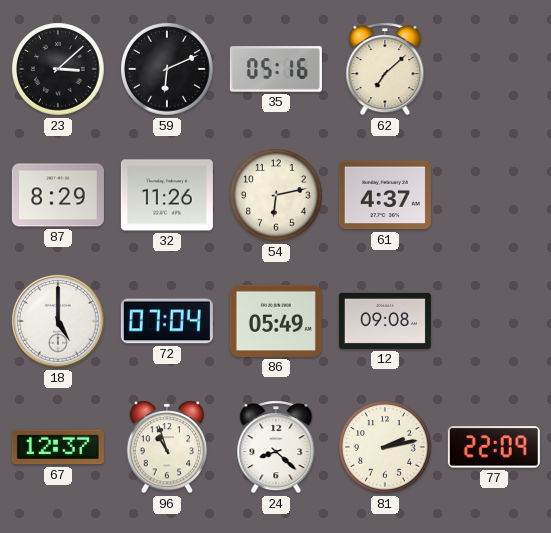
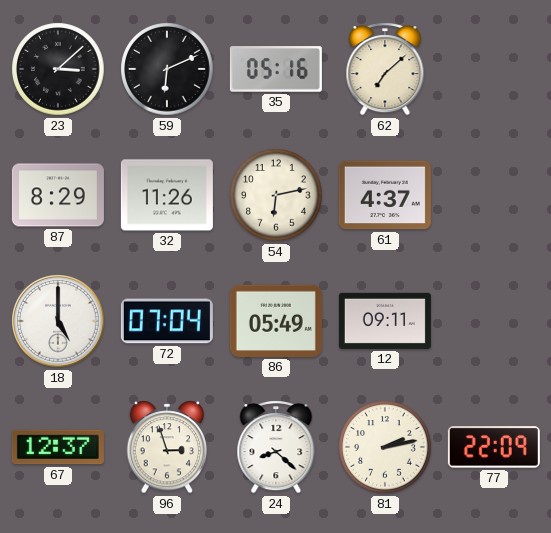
12: 09:08 -> 09:11
96: 10:57 -> 2:57
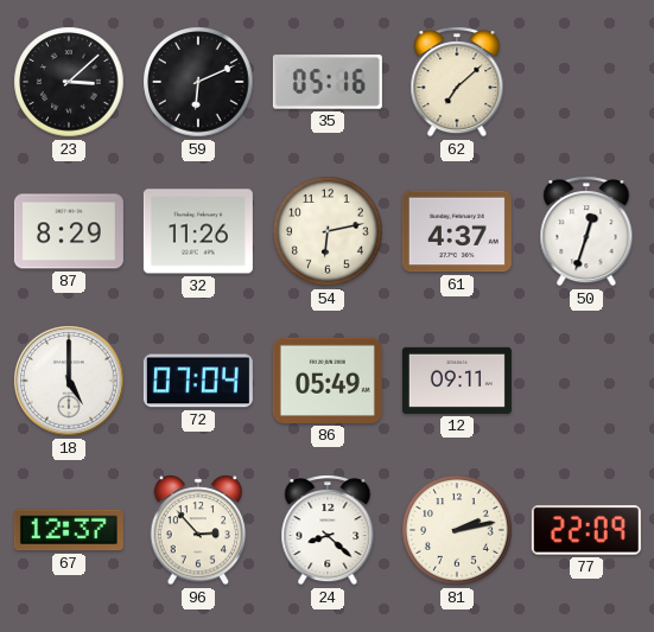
50: none -> 12:33
96: 2:57 -> 2:53
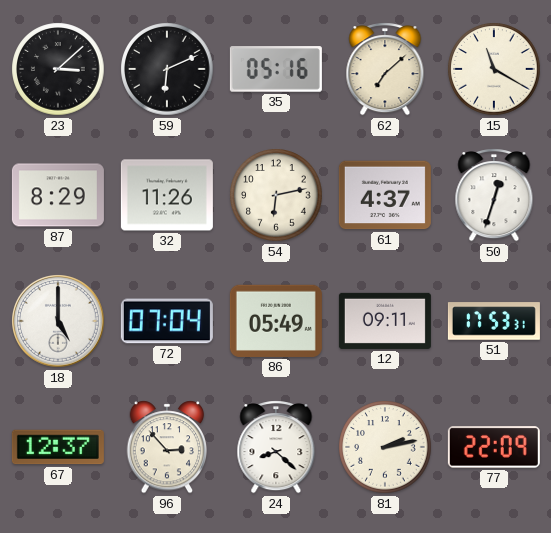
15: none -> 11:20
51: none -> 17:53
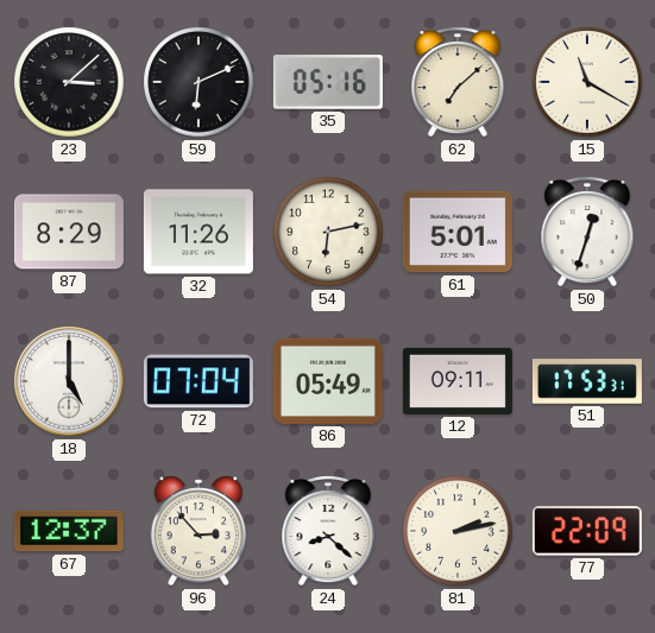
61: 4:37 -> 5:01
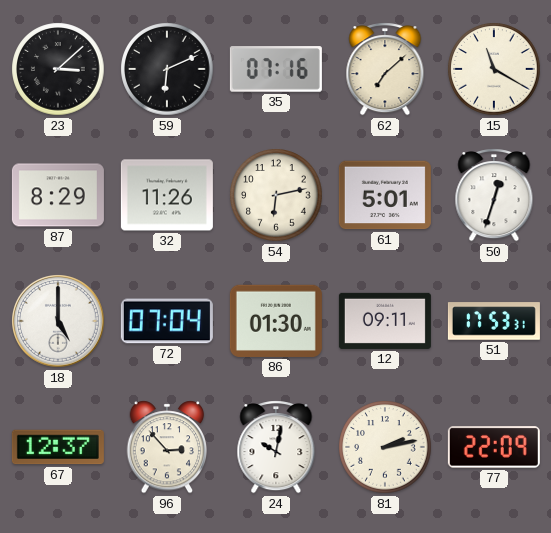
35: 05:16 -> 07:16
86: 05:49 -> 01:30
24: 8:22 -> 10:02
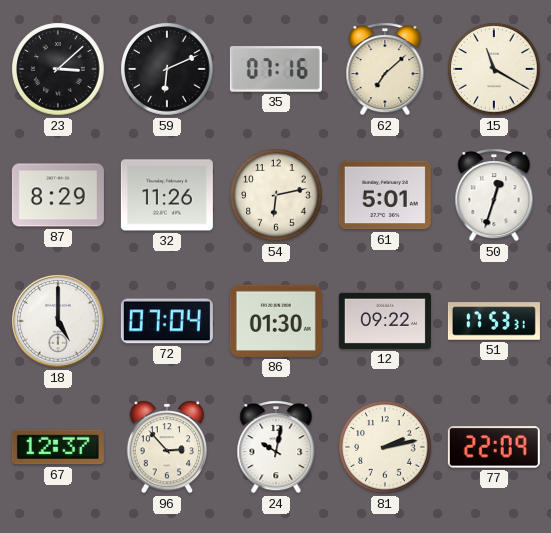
12: 09:11 -> 09:22
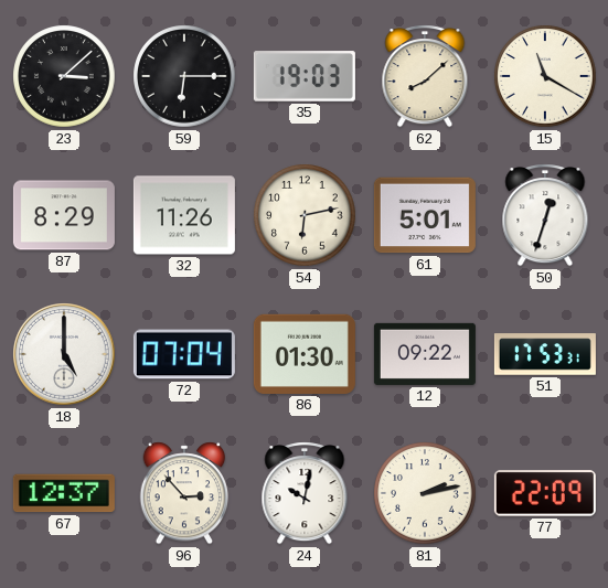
59: 6:11 -> 6:15
35: 07:16 -> 19:03
62: 7:08 -> 8:08
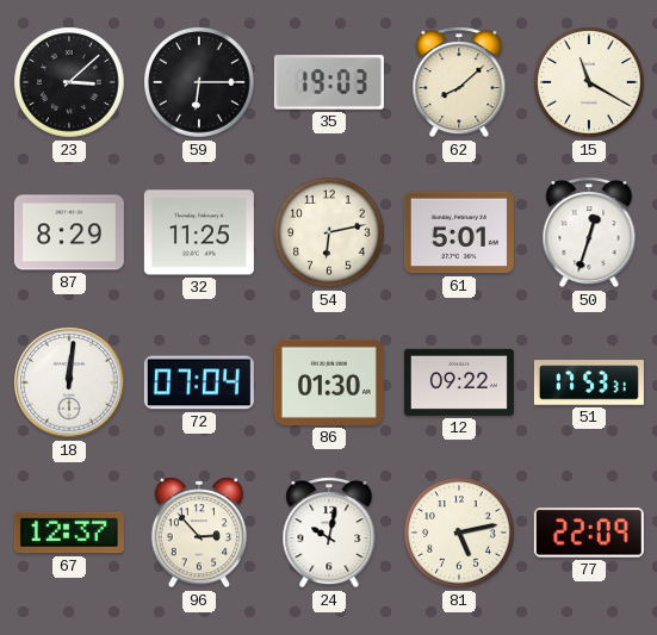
32: 11:26 -> 11:25
18: 5:00 -> 12:01
81: 2:13 -> 5:13
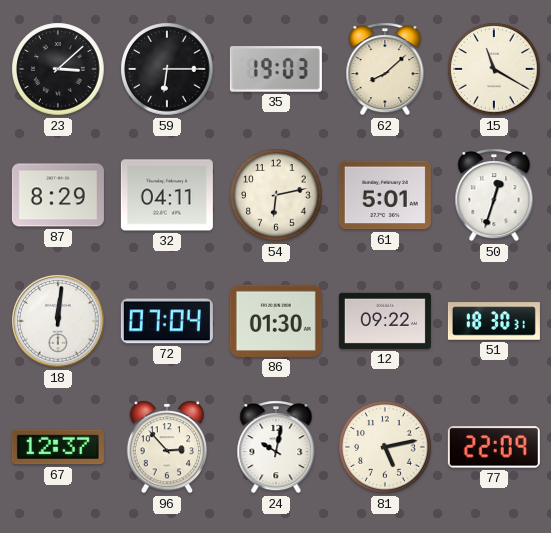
32: 11:25 -> 04:11
51: 17:53 -> 18:30
